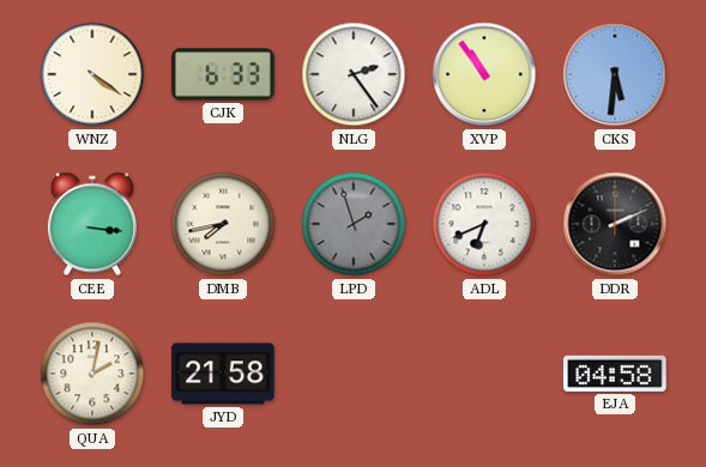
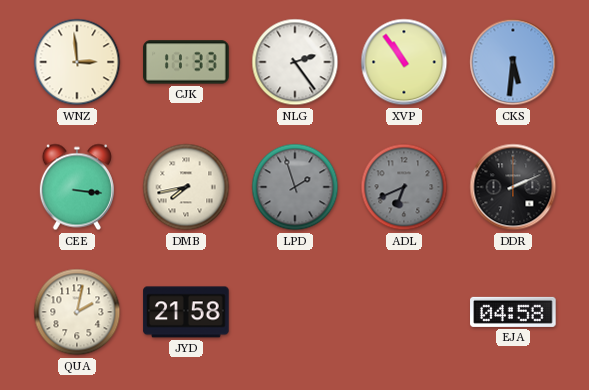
WNZ: 4:21 -> 2:59
CJK: 6:33 -> 11:33
ADL dial: white -> grey
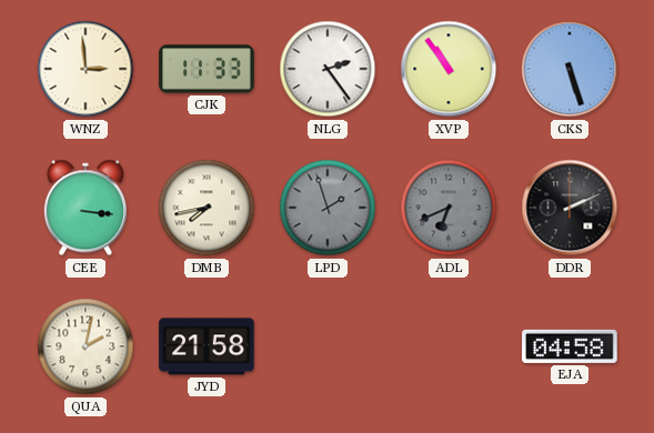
CKS: 5:31 -> 5:27
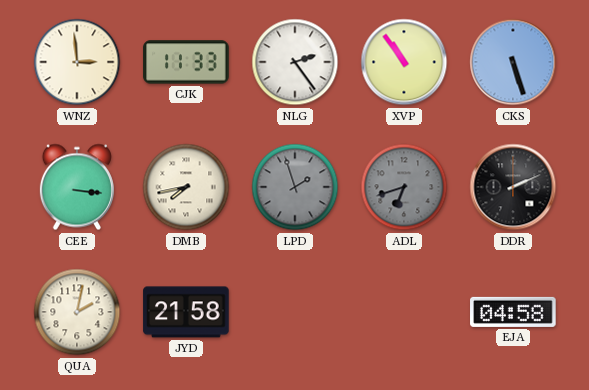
ADL: 6:41 -> 6:42
